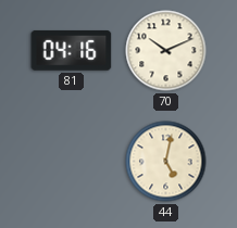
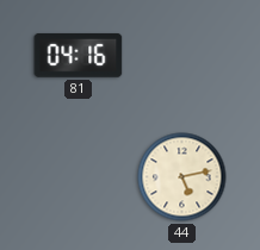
70: 10:11 -> none
44: 5:02 -> 5:13
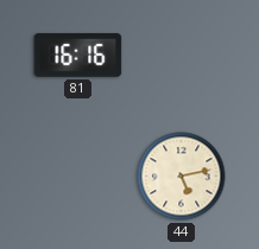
81: 04:16 -> 16:16
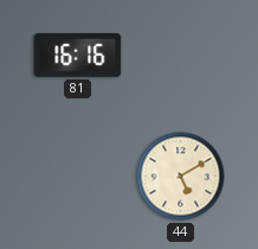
44: 5:13 -> 5:10
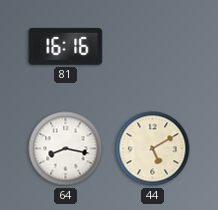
64: none -> 8:17
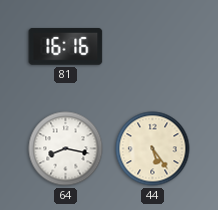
44: 5:10 -> 5:24
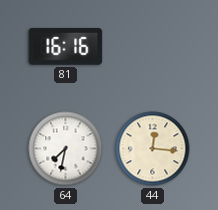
64: 8:17 -> 7:32
44: 5:24 -> 12:16
